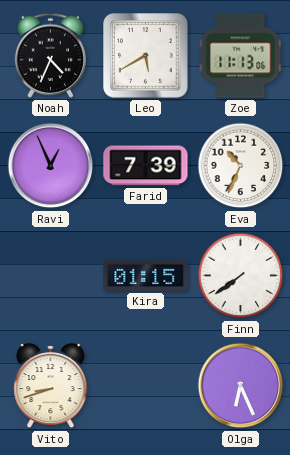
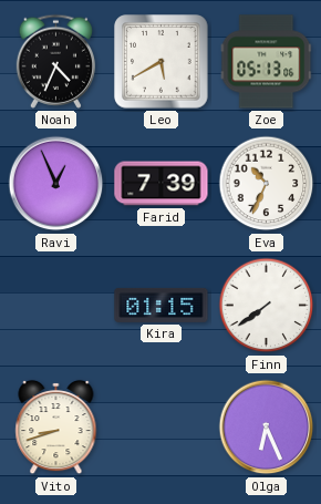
Zoe: 11:13 -> 05:13
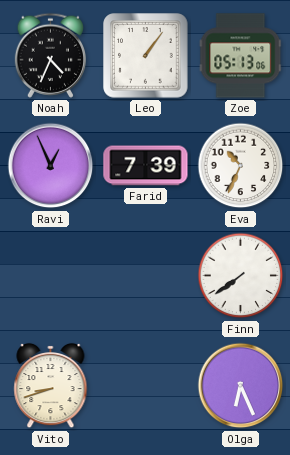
Leo: 5:40 -> 1:06
Kira: 01:15 -> none
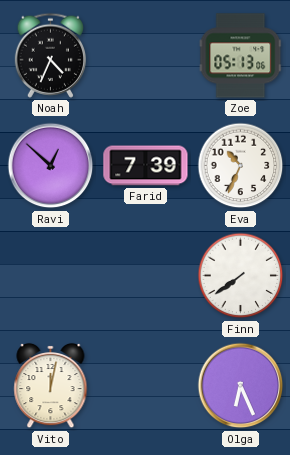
Leo: 1:06 -> none
Ravi: 12:56 -> 12:52
Vito: 8:42 -> 12:02
